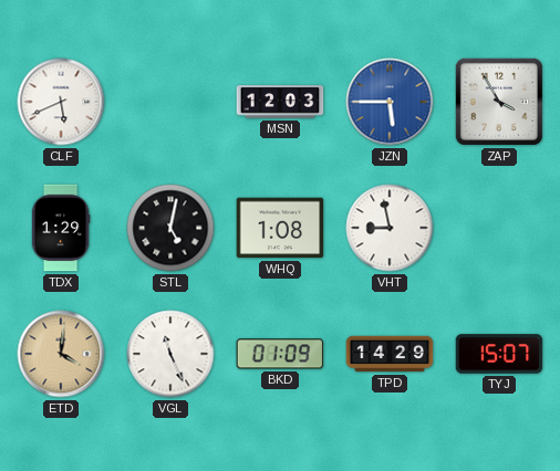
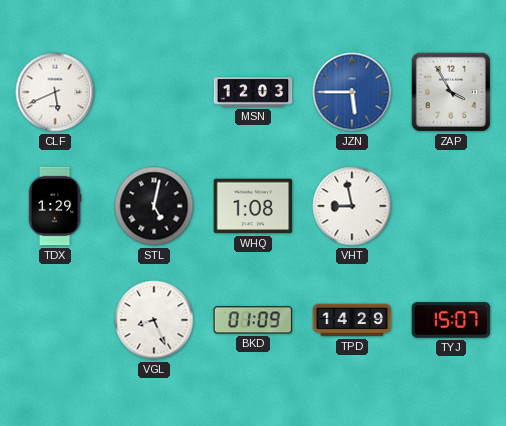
ETD: 4:01 -> none
VGL: 11:26 -> 8:26
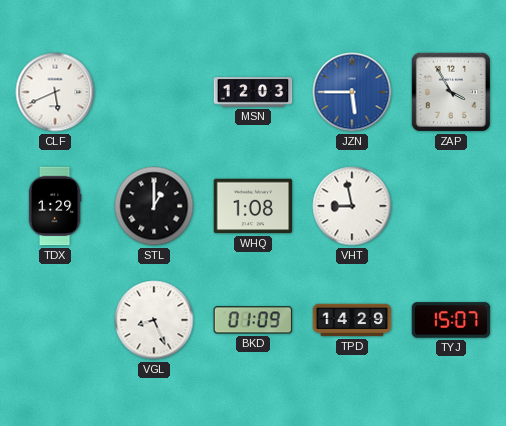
STL: 5:02 -> 1:00
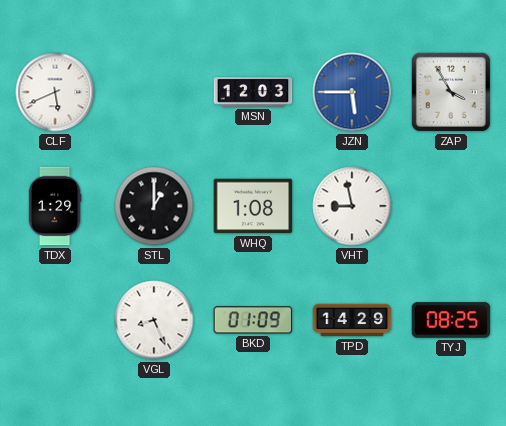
TYJ: 15:07 -> 08:25
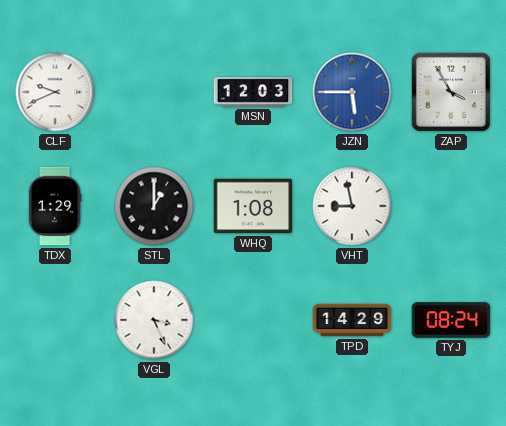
CLF: 5:41 -> 9:41
VGL: 8:26 -> 3:26
BKD: 01:09 -> none
TYJ: 08:25 -> 08:24
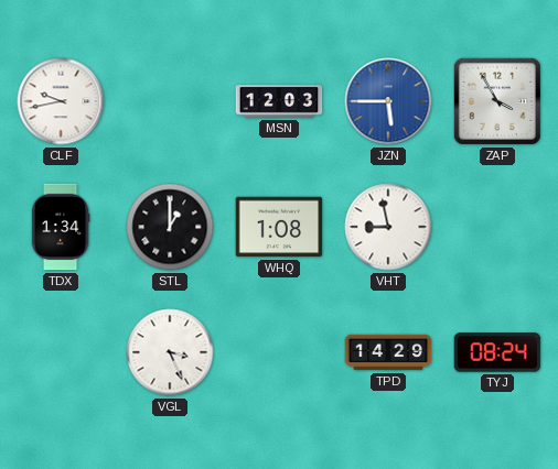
CLF: 9:41 -> 9:43
TDX: 1:29 -> 1:34
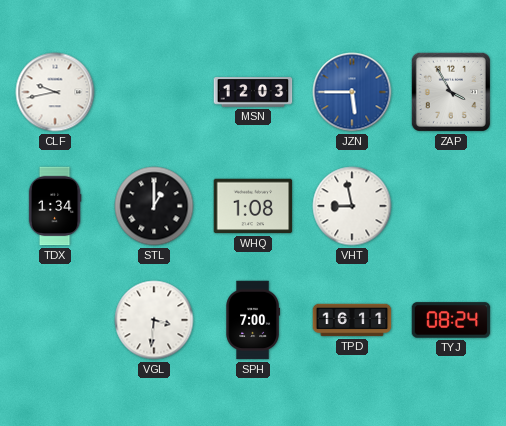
VGL: 3:26 -> 3:31
SPH: none -> 7:00
TPD: 14:29 -> 16:11
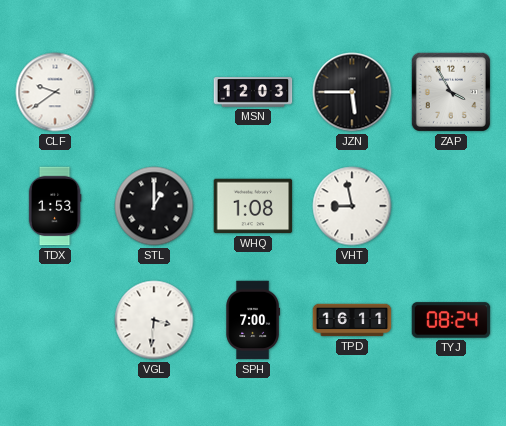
CLF: 9:43 -> 9:39
JZN dial: blue -> black
TDX: 1:34 -> 1:53
